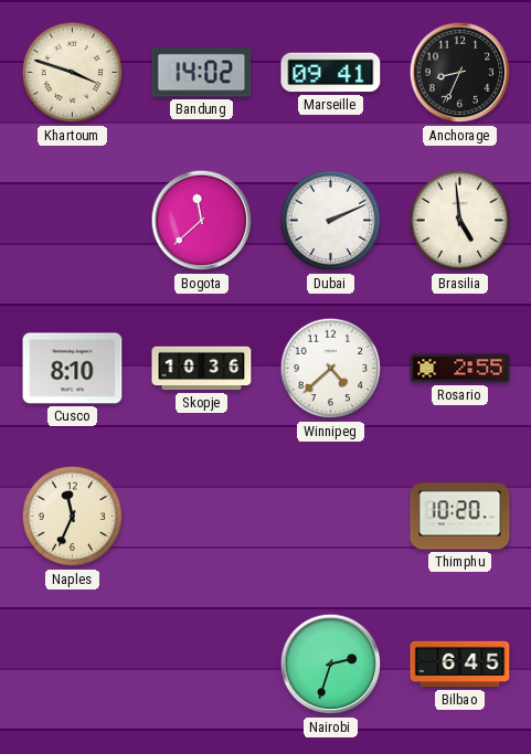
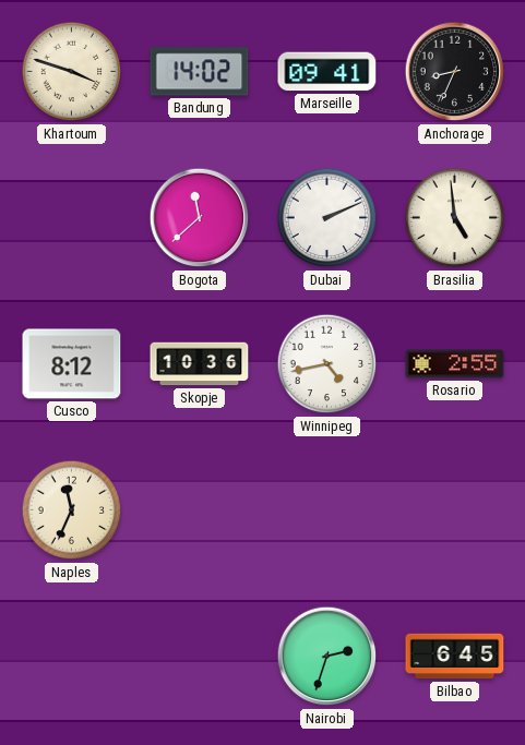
Cusco: 8:10 -> 8:12
Winnipeg: 4:38 -> 4:43
Thimphu: 10:20 -> none
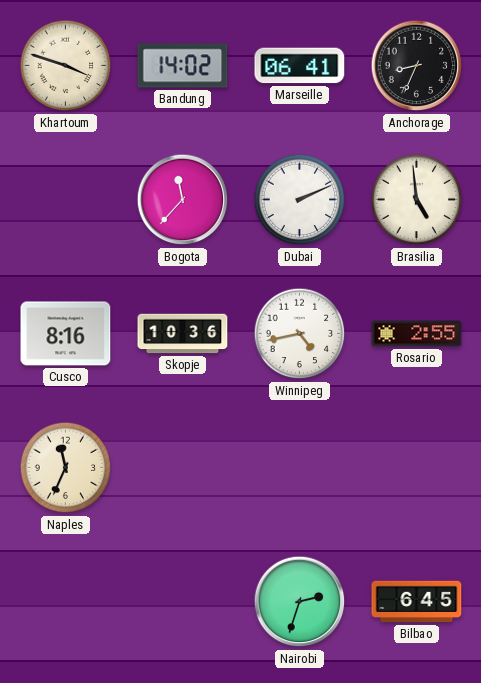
Marseille: 09:41 -> 06:41
Bogota: 11:38 -> 11:37
Cusco: 8:12 -> 8:16
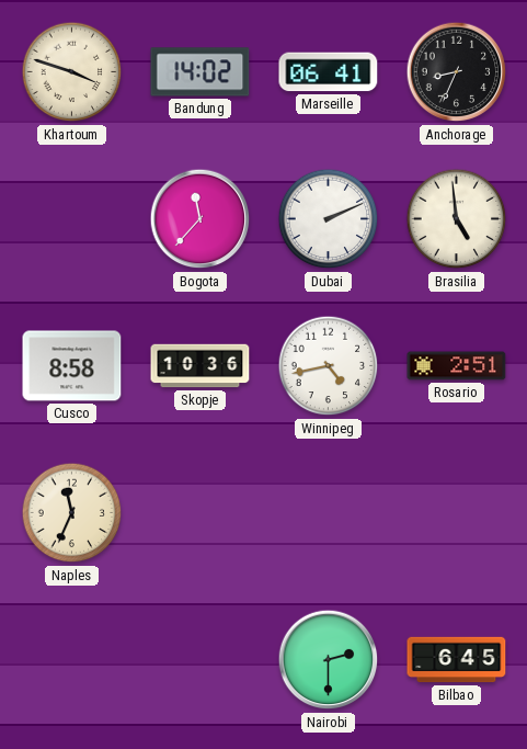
Cusco: 8:16 -> 8:58
Rosario: 2:55 -> 2:51
Nairobi: 2:33 -> 2:30
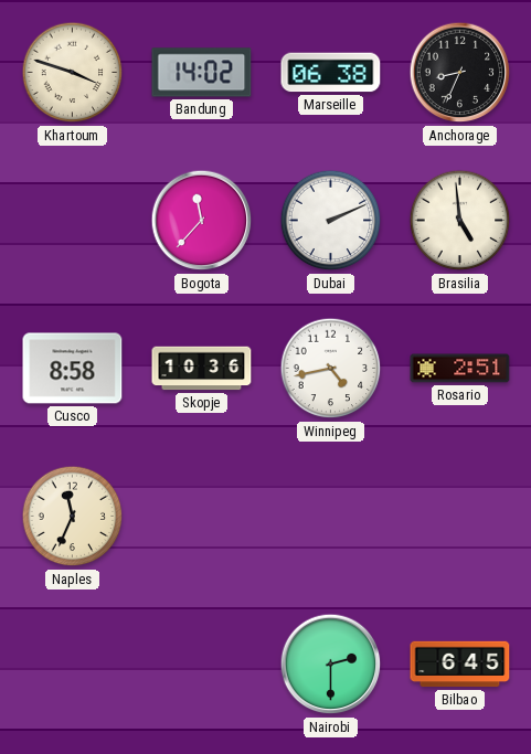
Marseille: 06:41 -> 06:38
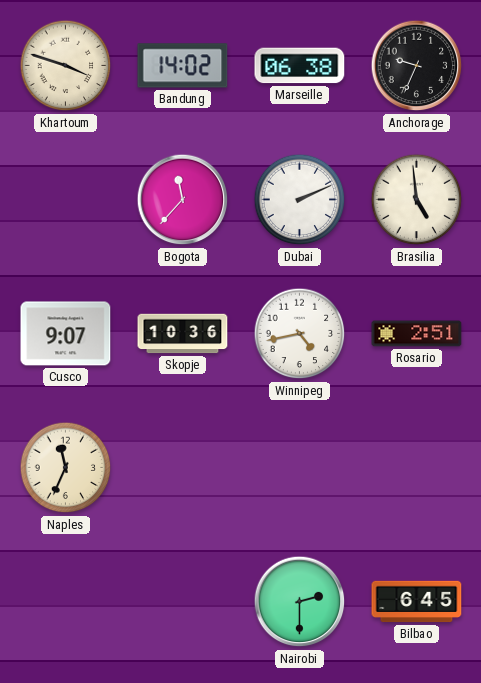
Anchorage: 8:34 -> 9:34
Cusco: 8:58 -> 9:07
